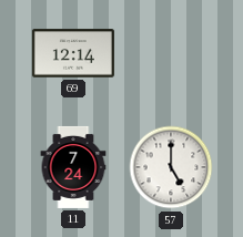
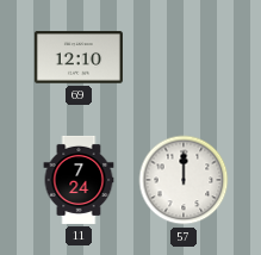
69: 12:14 -> 12:10
57: 5:00 -> 12:00
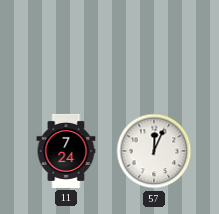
69: 12:10 -> none
57: 12:00 -> 12:04
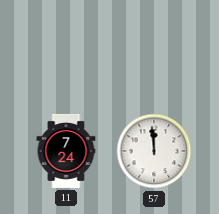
57: 12:04 -> 11:59
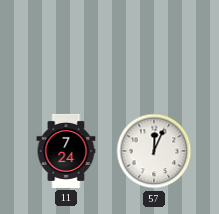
57: 11:59 -> 12:04
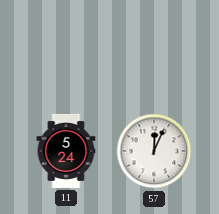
11: 7:24 -> 5:24
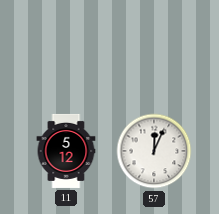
11: 5:24 -> 5:12
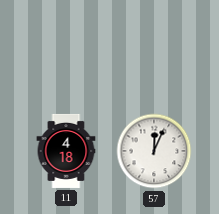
11: 5:12 -> 4:18
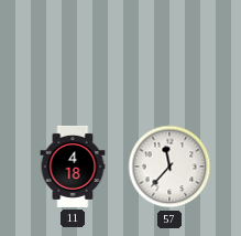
57: 12:04 -> 11:37
